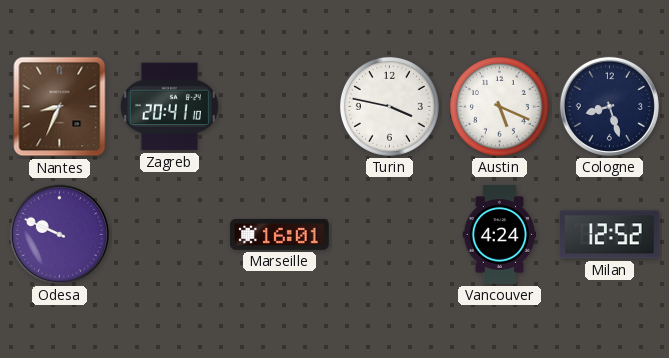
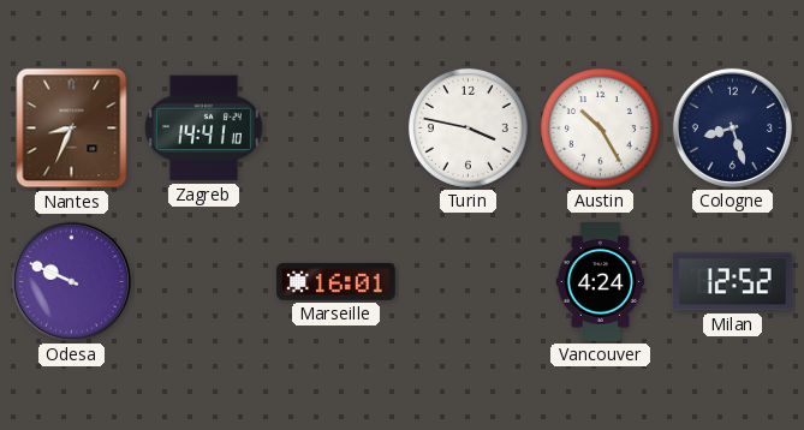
Zagreb: 20:41 -> 14:41
Austin: 5:19 -> 10:25
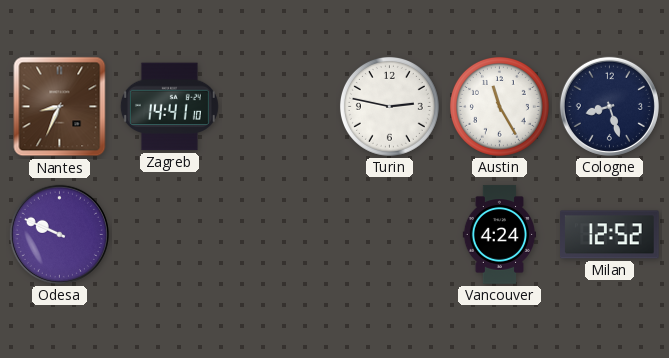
Turin: 3:47 -> 2:47
Austin: 10:25 -> 11:25
Marseille: 16:01 -> none
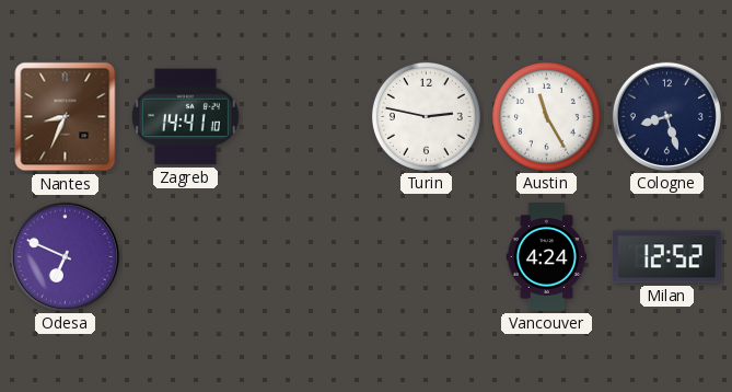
Odesa: 9:49 -> 6:49
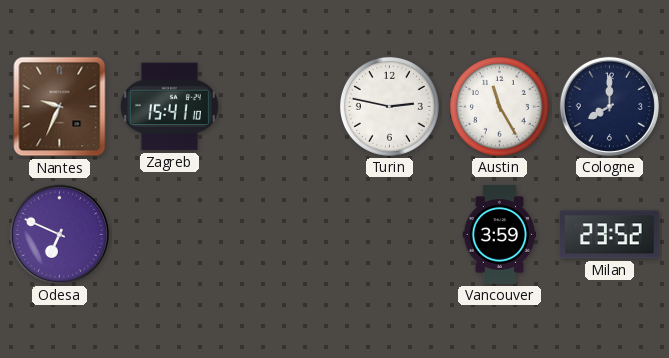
Nantes: 8:34 -> 9:34
Zagreb: 14:41 -> 15:41
Cologne: 8:27 -> 8:00
Vancouver: 4:24 -> 3:59
Milan: 12:52 -> 23:52
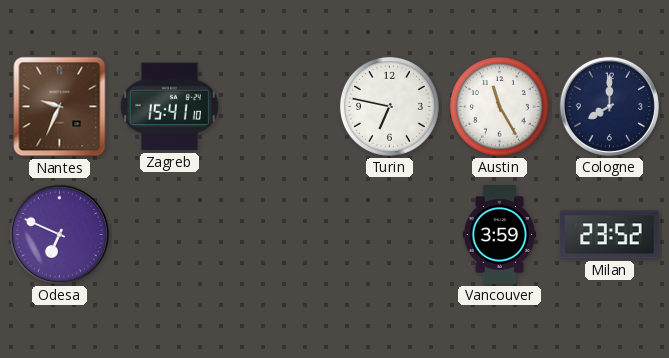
Turin: 2:47 -> 6:47
